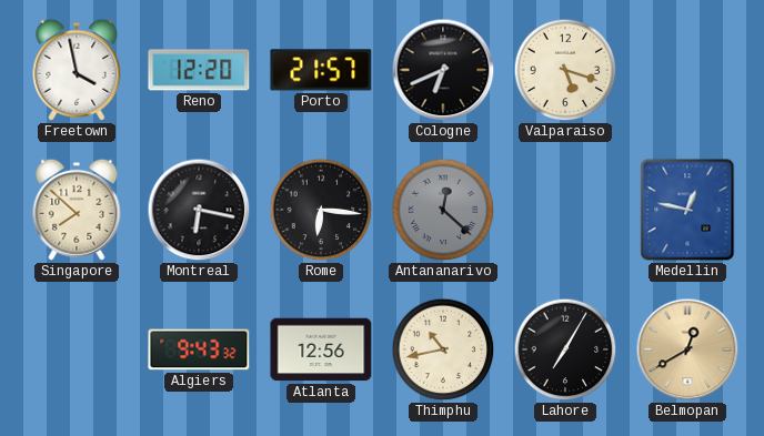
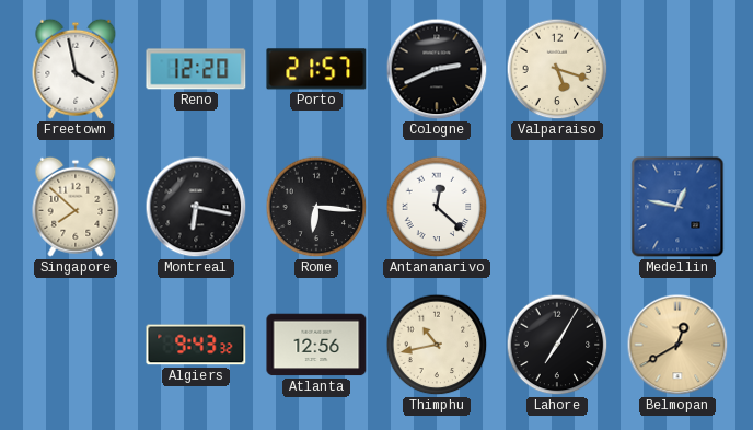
Cologne: 6:41 -> 2:41
Antananarivo dial: grey -> white
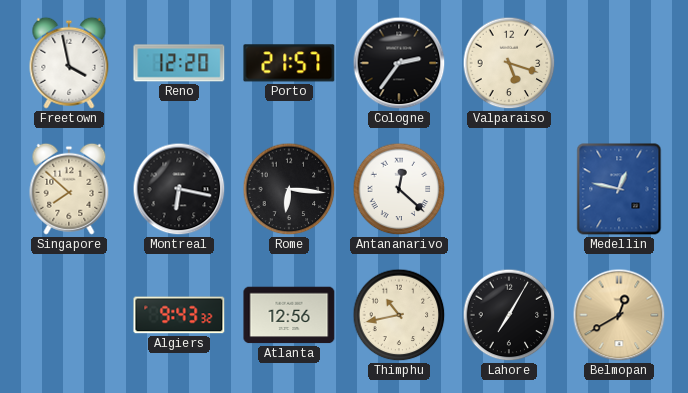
Cologne: 2:41 -> 2:36
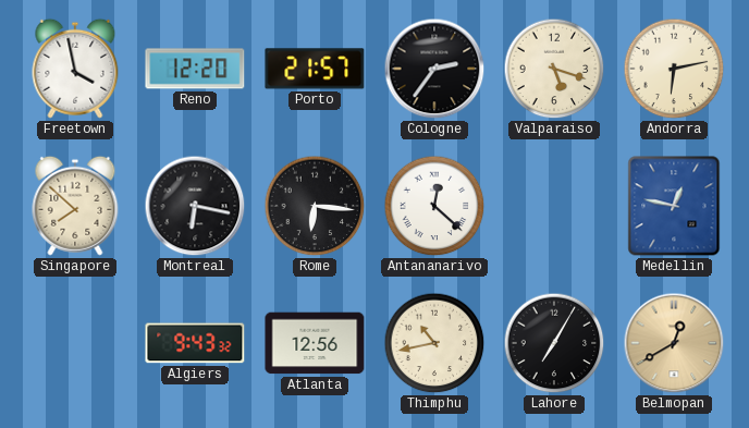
Andorra: none -> 6:13
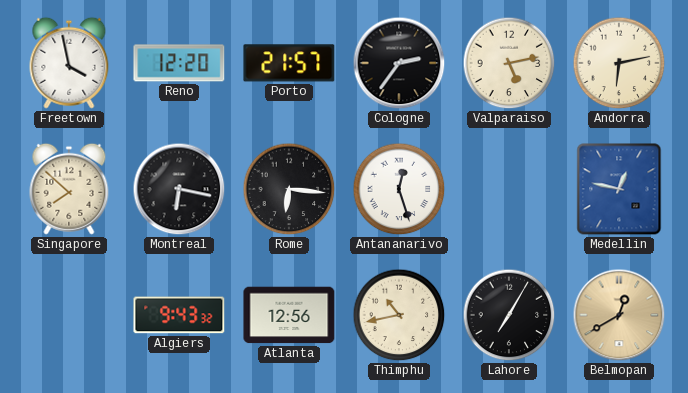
Valparaiso: 5:18 -> 5:13
Antananarivo: 12:22 -> 12:27
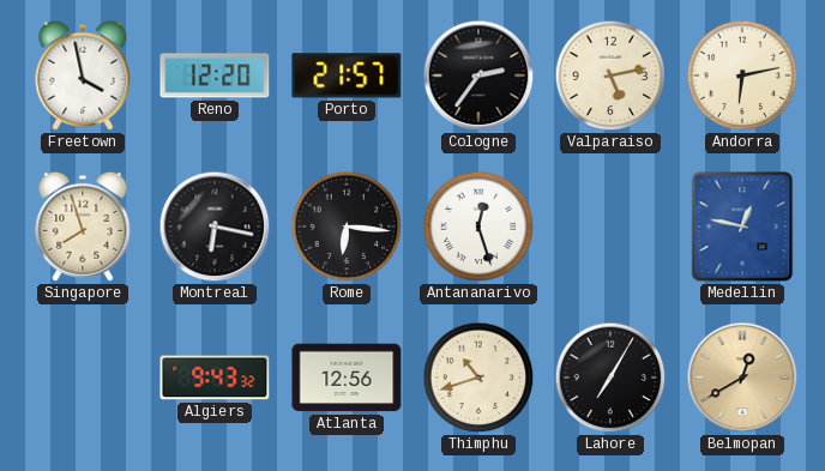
Singapore: 7:52 -> 7:57
Thimphu: 10:43 -> 10:42
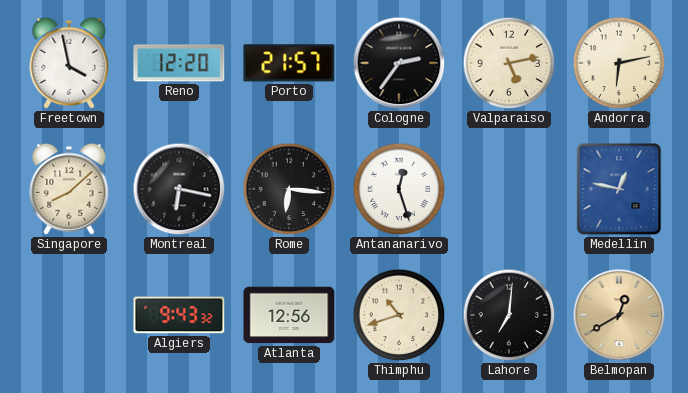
Singapore: 7:57 -> 8:08
Lahore: 7:05 -> 7:01
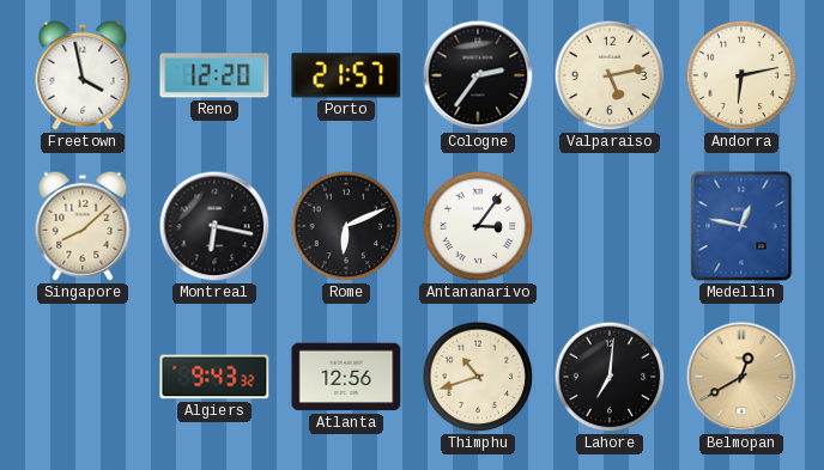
Rome: 6:16 -> 6:11
Antananarivo: 12:27 -> 3:06
